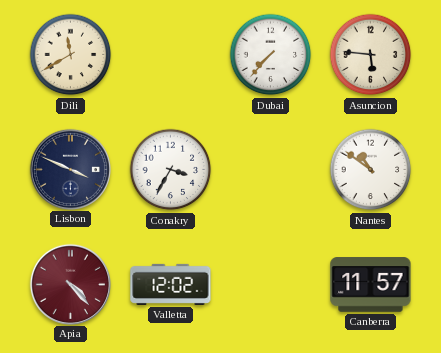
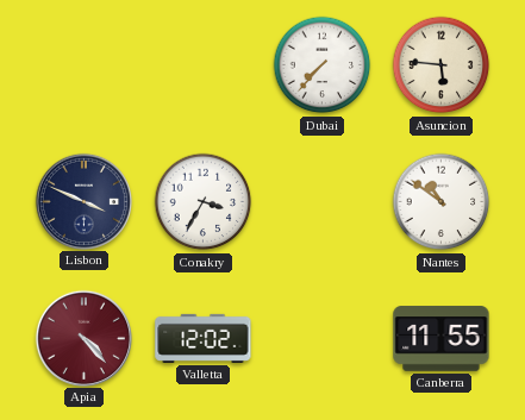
Dili: 11:40 -> none
Canberra: 11:57 -> 11:55
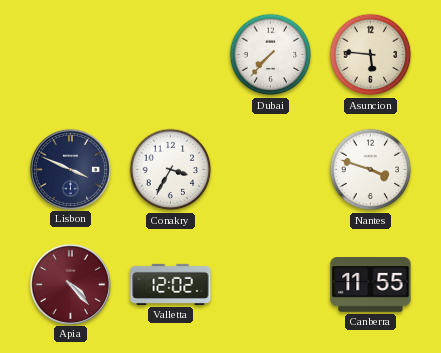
Nantes: 10:51 -> 3:48
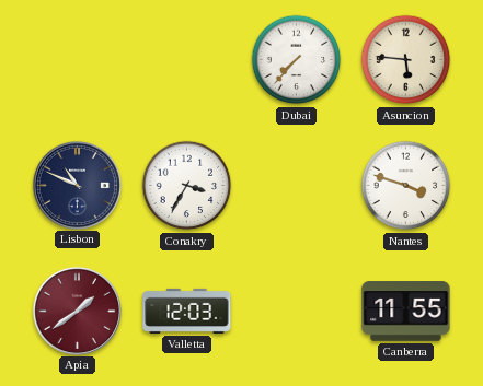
Lisbon: 3:49 -> 10:49
Apia: 4:23 -> 1:39
Valletta: 12:02 -> 12:03
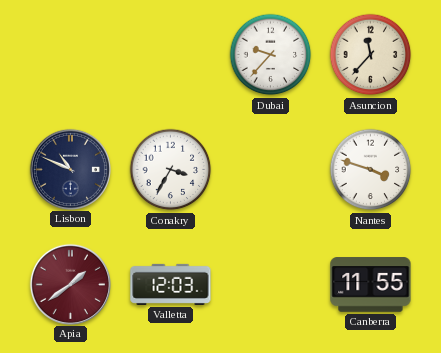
Dubai: 7:37 -> 9:37
Asuncion: 5:46 -> 11:37
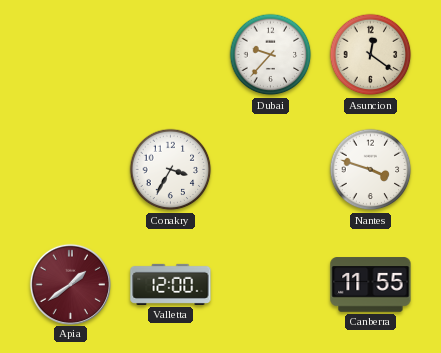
Asuncion: 11:37 -> 12:21
Lisbon: 10:49 -> none
Valletta: 12:03 -> 12:00
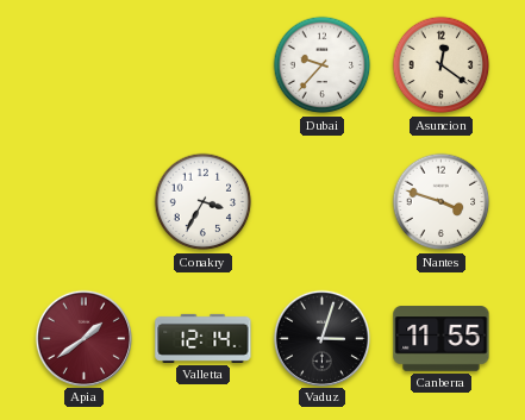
Valletta: 12:00 -> 12:14
Vaduz: none -> 3:03
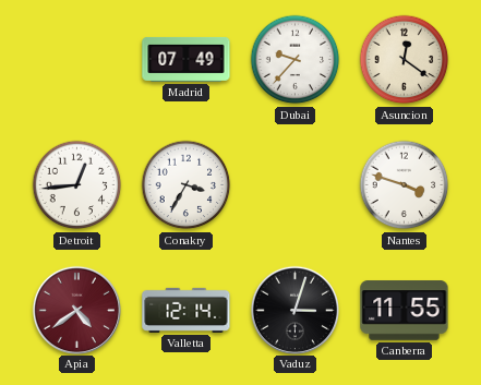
Madrid: none -> 07:49
Detroit: none -> 12:44
Apia: 1:39 -> 4:39
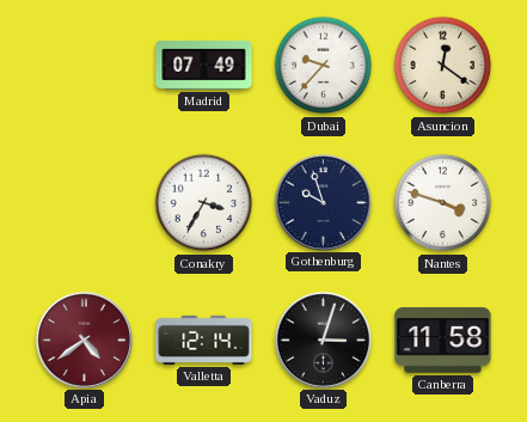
Detroit: 12:44 -> none
Gothenburg: none -> 9:57
Canberra: 11:55 -> 11:58
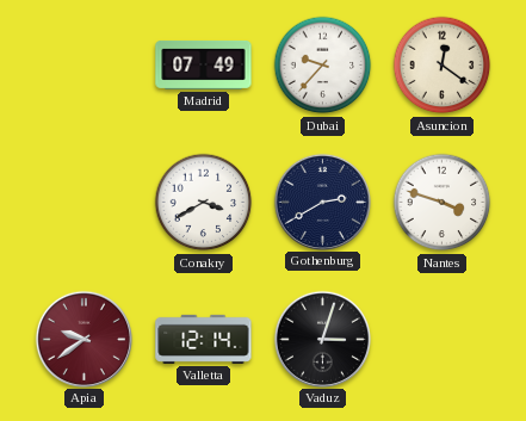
Conakry: 3:35 -> 3:40
Gothenburg: 9:57 -> 2:40
Apia: 4:39 -> 9:39
Canberra: 11:58 -> none
